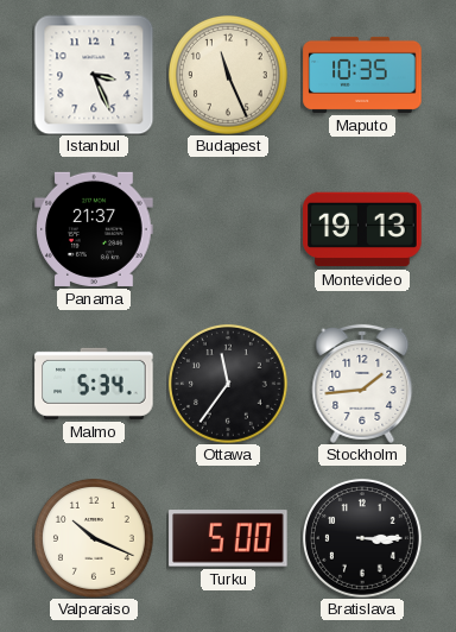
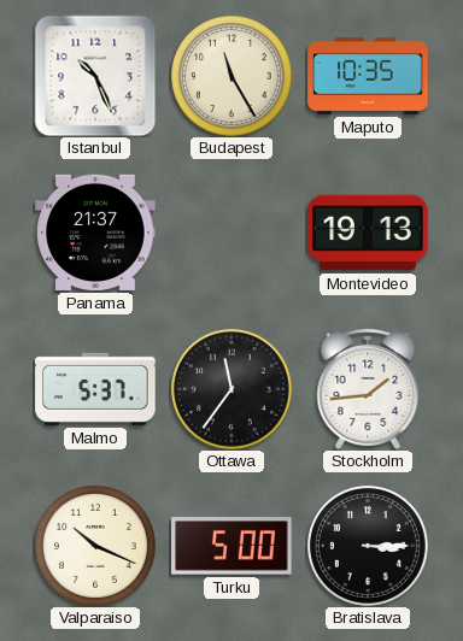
Istanbul: 3:26 -> 10:26
Budapest: 11:26 -> 11:25
Malmo: 5:34 -> 5:37
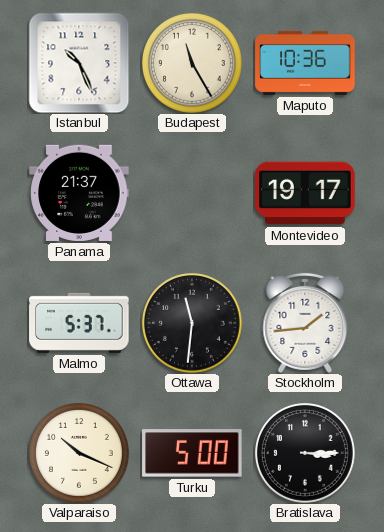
Maputo: 10:35 -> 10:36
Montevideo: 19:13 -> 19:17
Ottawa: 11:36 -> 11:31
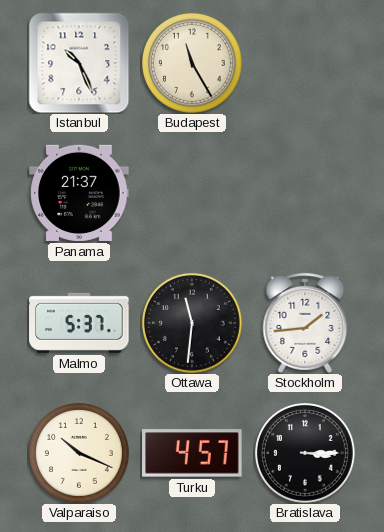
Maputo: 10:36 -> none
Montevideo: 19:17 -> none
Turku: 5:00 -> 4:57
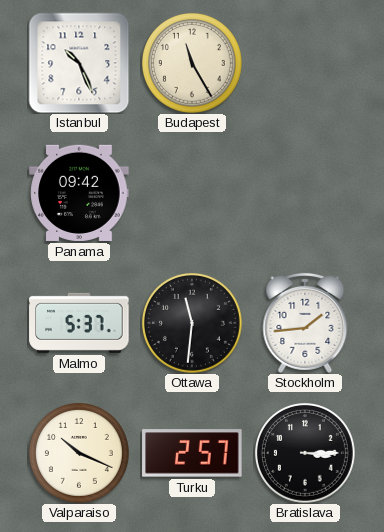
Panama: 21:37 -> 09:42
Turku: 4:57 -> 2:57
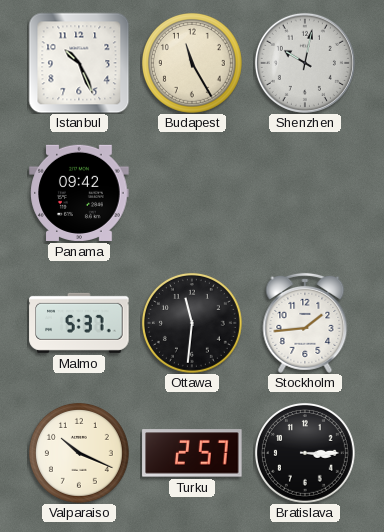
Shenzhen: none -> 10:02
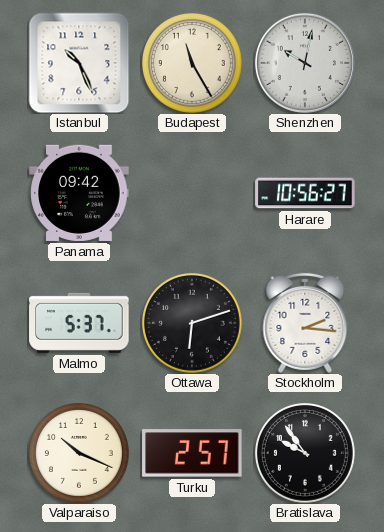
Harare: none -> 10:56
Ottawa: 11:31 -> 6:12
Stockholm: 1:44 -> 2:16
Bratislava: 3:15 -> 9:54
